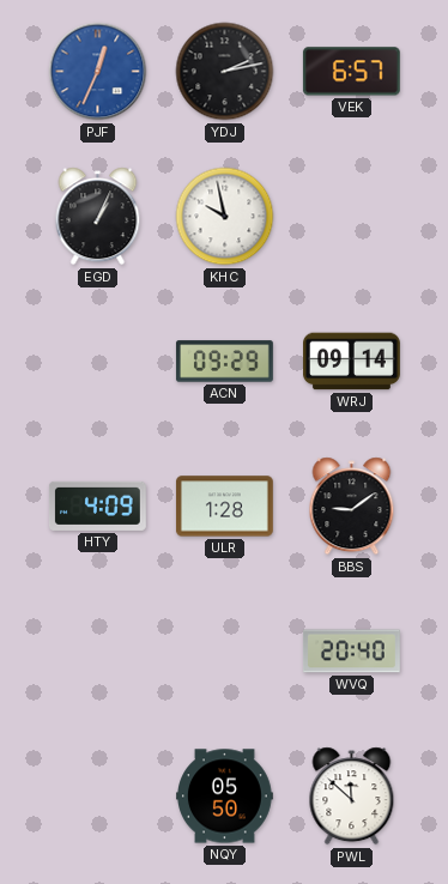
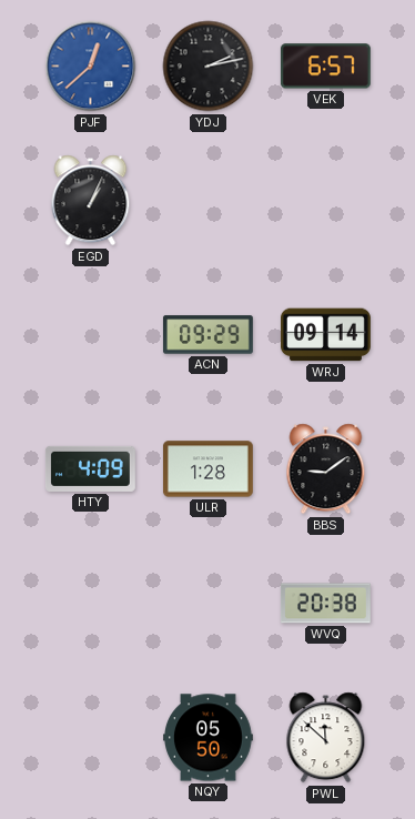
PJF: 12:34 -> 12:38
KHC: 9:58 -> none
WVQ: 20:40 -> 20:38
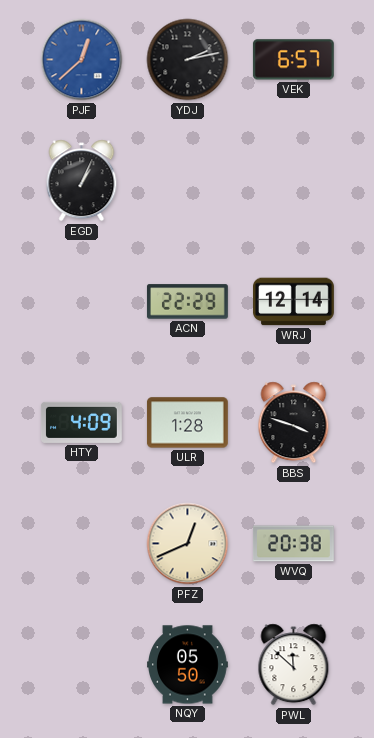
ACN: 09:29 -> 22:29
WRJ: 09:14 -> 12:14
BBS: 9:09 -> 3:48
PFZ: none -> 12:41
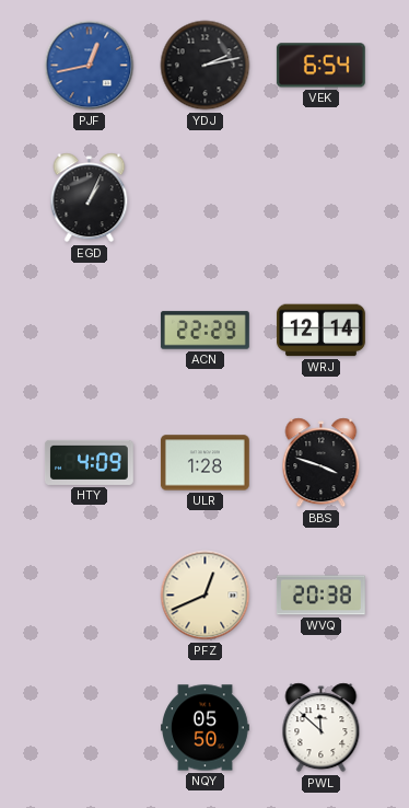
PJF: 12:38 -> 12:43
VEK: 6:57 -> 6:54
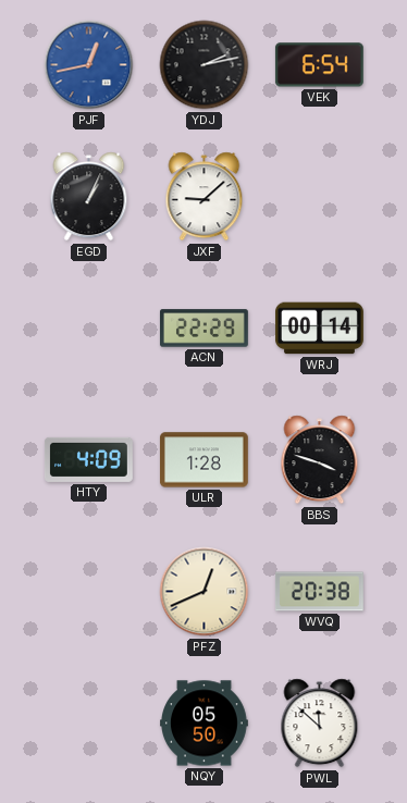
JXF: none -> 9:08
WRJ: 12:14 -> 00:14
